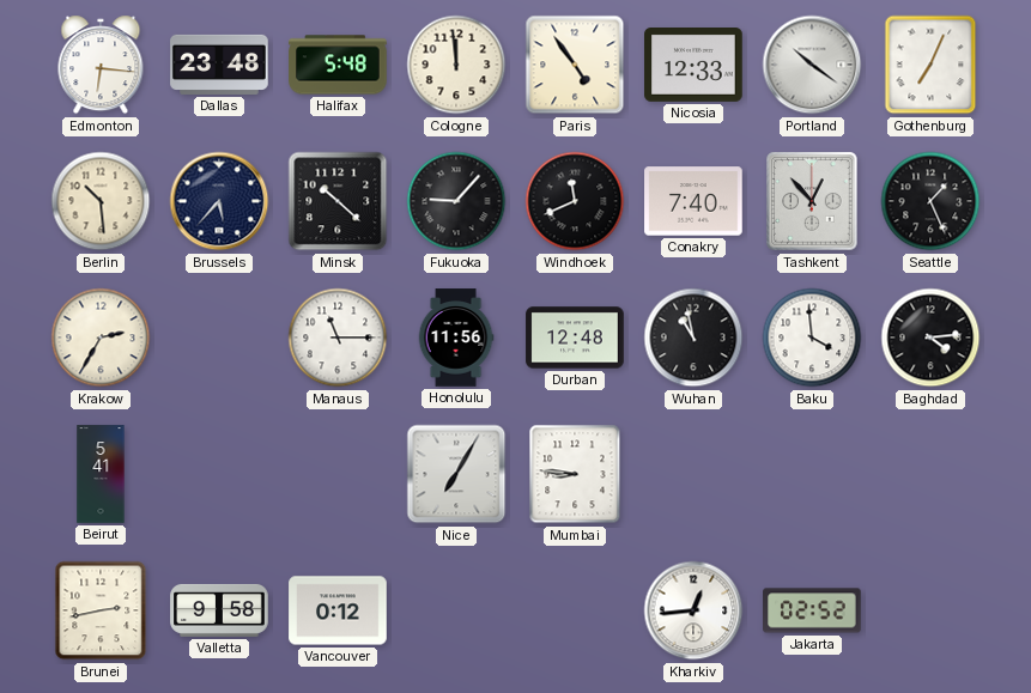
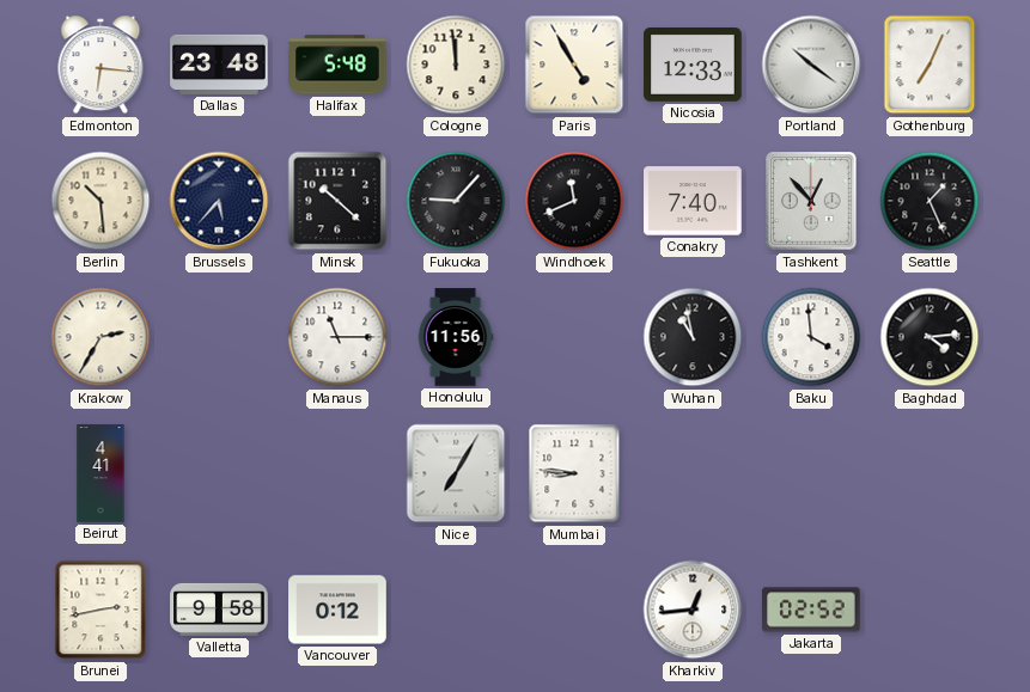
Paris: 4:54 -> 4:55
Durban: 12:48 -> none
Beirut: 5:41 -> 4:41
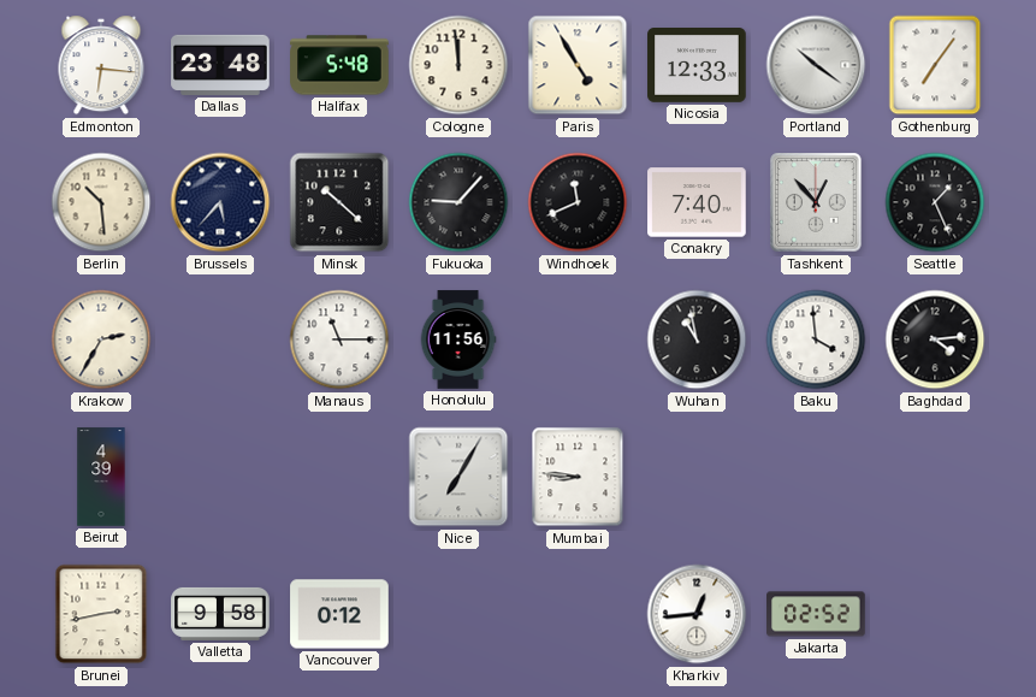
Gothenburg: 7:04 -> 7:06
Beirut: 4:41 -> 4:39
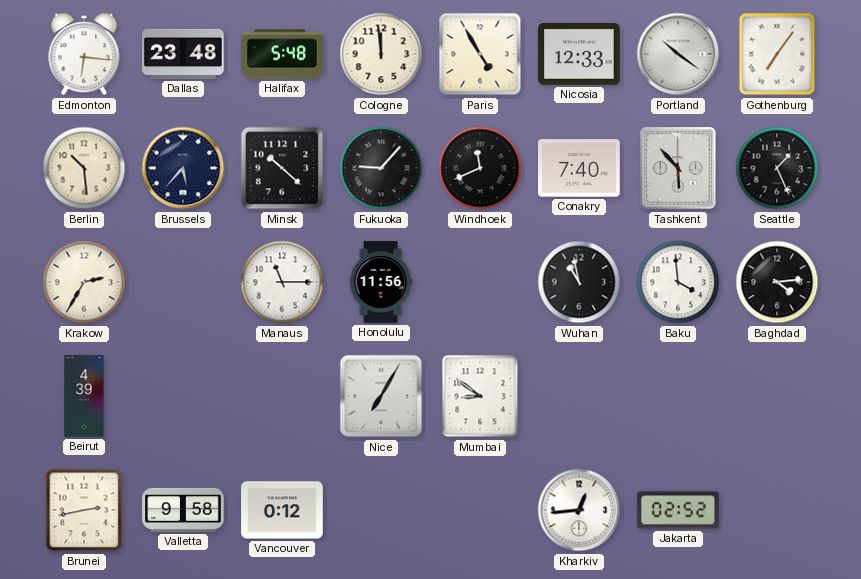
Tashkent: 12:53 -> 5:53
Mumbai: 8:46 -> 8:51
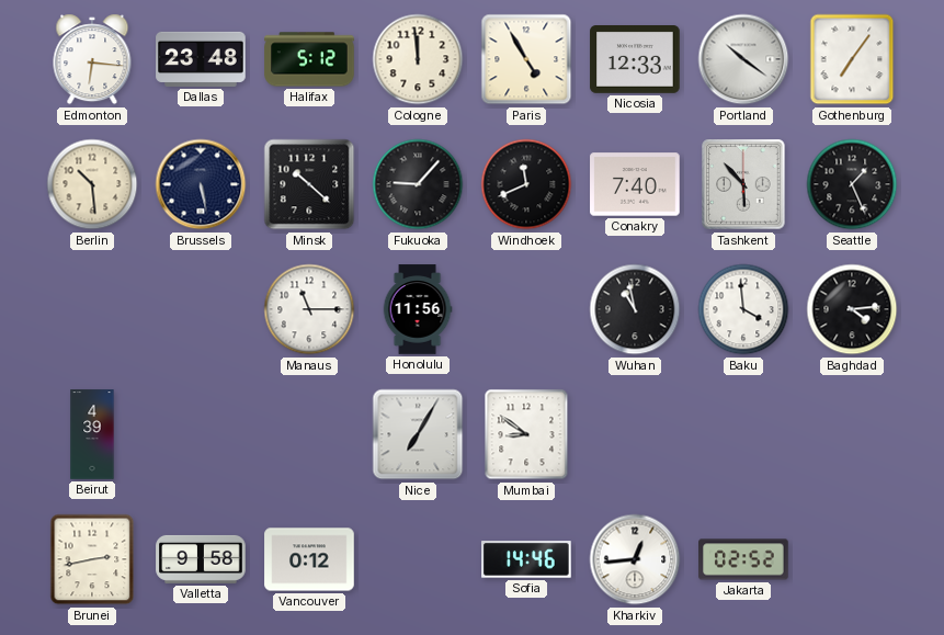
Halifax: 5:48 -> 5:12
Brussels: 5:37 -> 5:28
Krakow: 2:35 -> none
Sofia: none -> 14:46
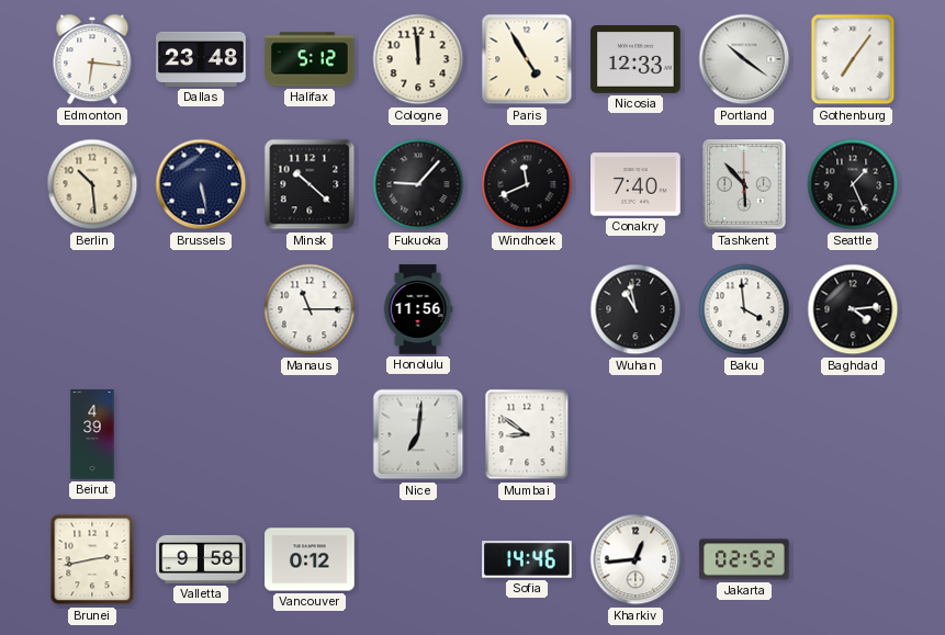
Nice: 7:05 -> 7:01
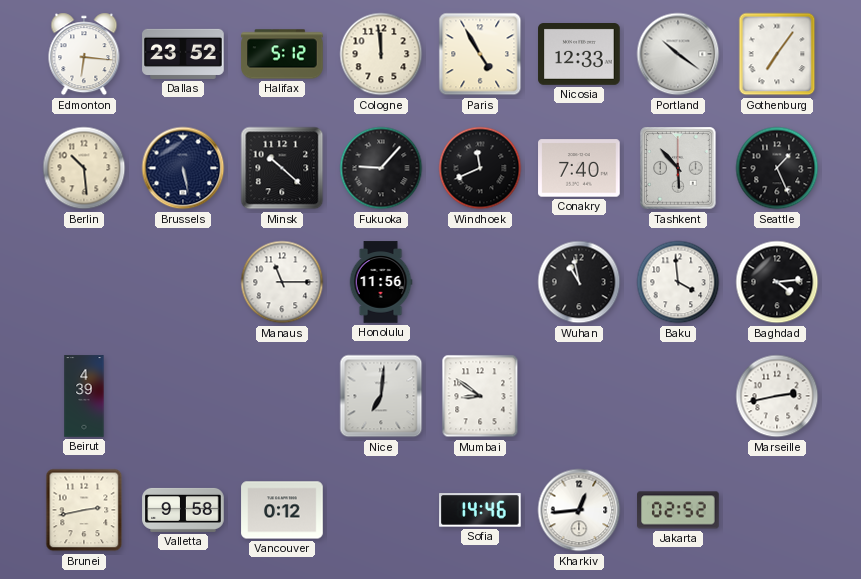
Dallas: 23:48 -> 23:52
Marseille: none -> 2:43
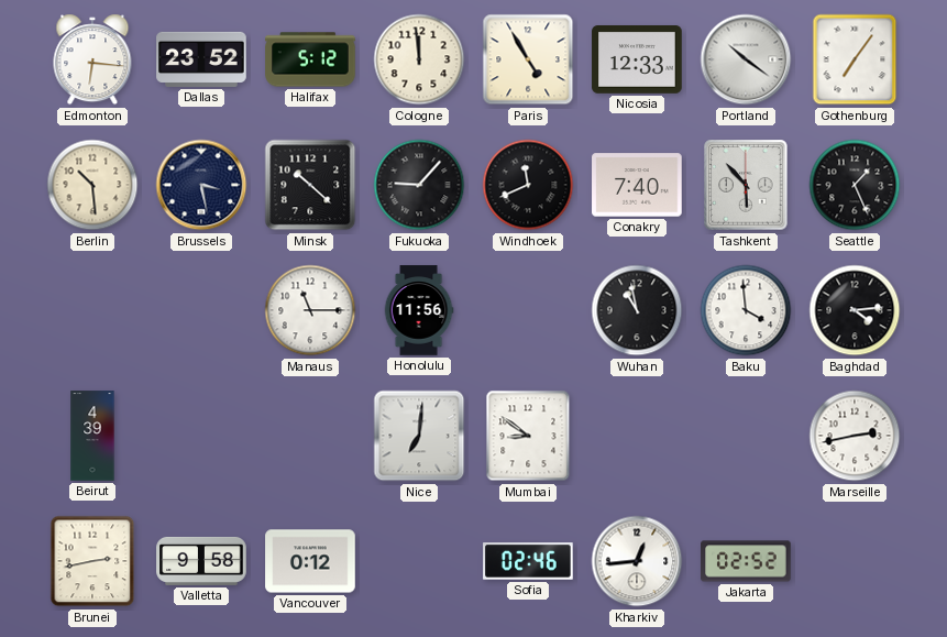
Brussels: 5:28 -> 3:28
Sofia: 14:46 -> 02:46
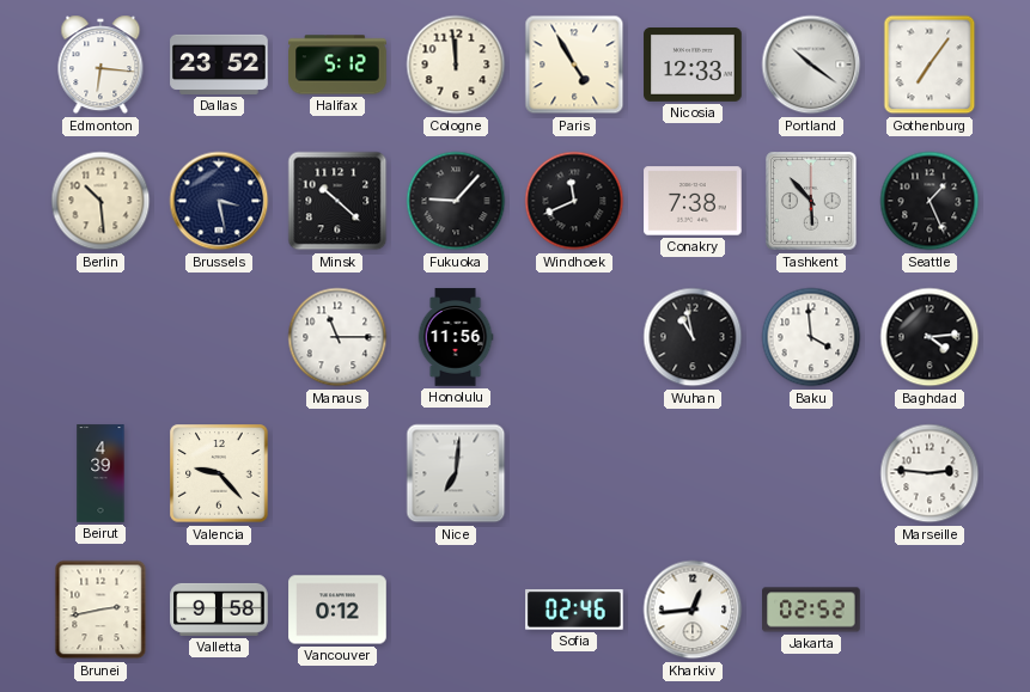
Conakry: 7:40 -> 7:38
Valencia: none -> 9:23
Mumbai: 8:51 -> none
Marseille: 2:43 -> 2:46
